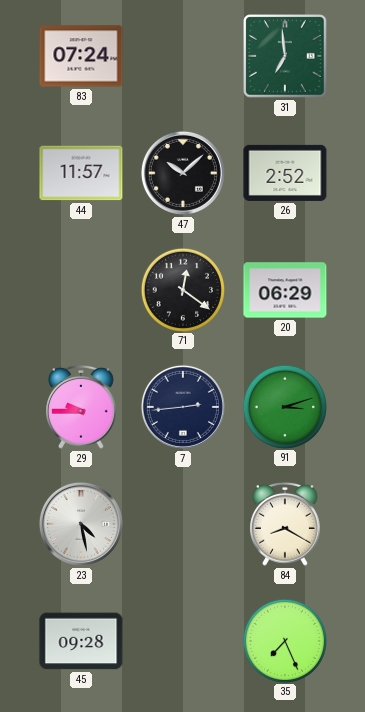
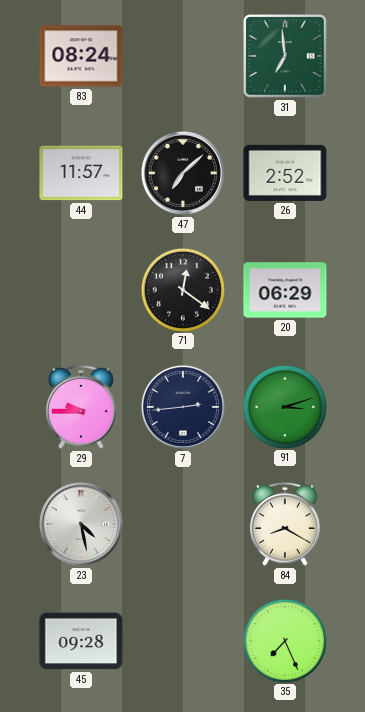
83: 07:24 -> 08:24
47: 10:08 -> 7:08
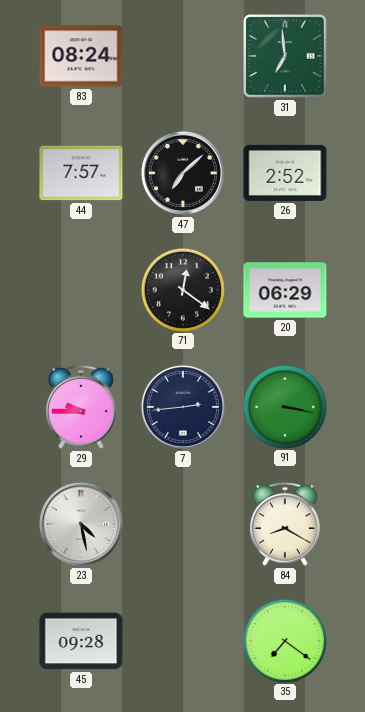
44: 11:57 -> 7:57
91: 3:12 -> 3:17
35: 7:26 -> 7:21
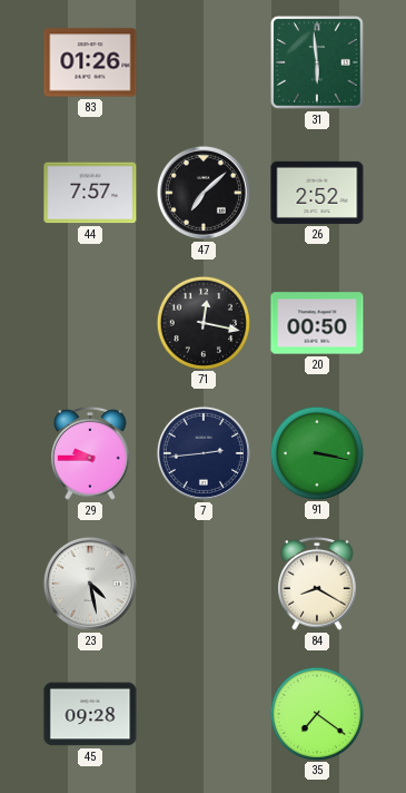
83: 08:24 -> 01:26
31: 6:59 -> 5:59
71: 12:21 -> 12:17
20: 06:29 -> 00:50
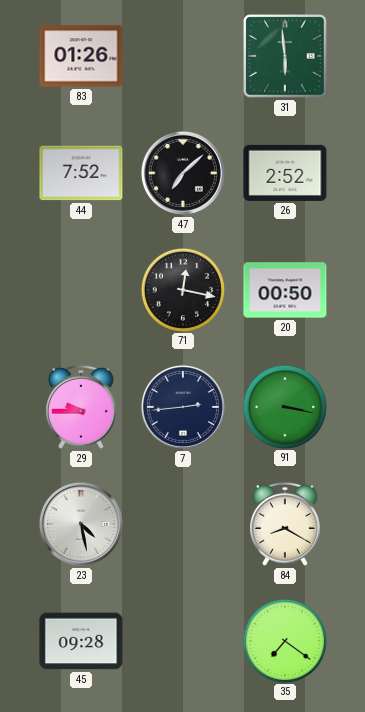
44: 7:57 -> 7:52
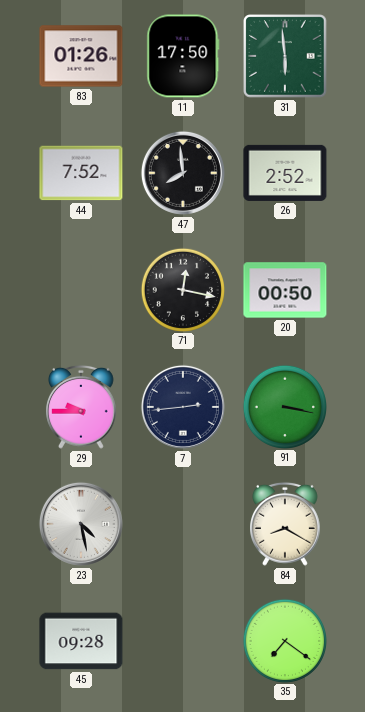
11: none -> 17:50
47: 7:08 -> 7:59
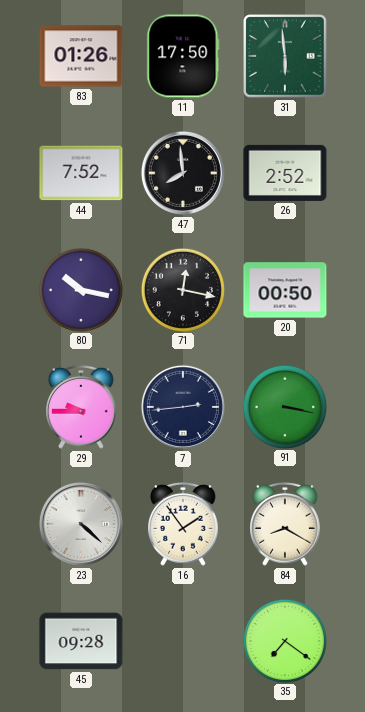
80: none -> 10:17
23: 4:28 -> 4:22
16: none -> 1:54
